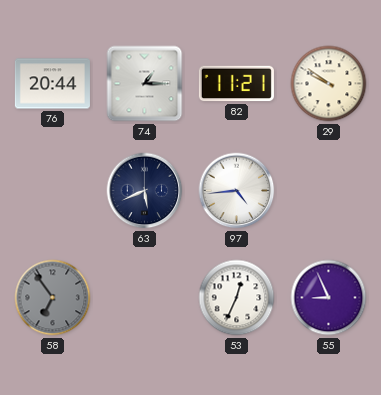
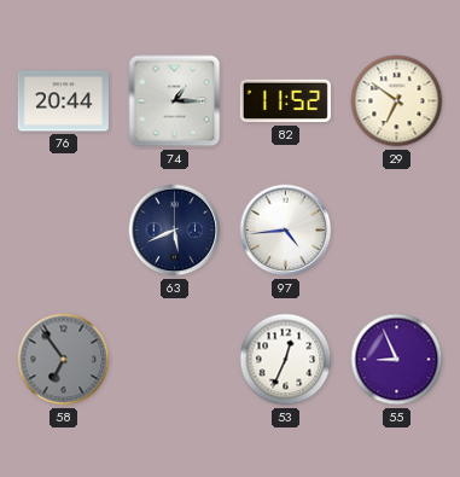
82: 11:21 -> 11:52
29: 9:51 -> 6:51
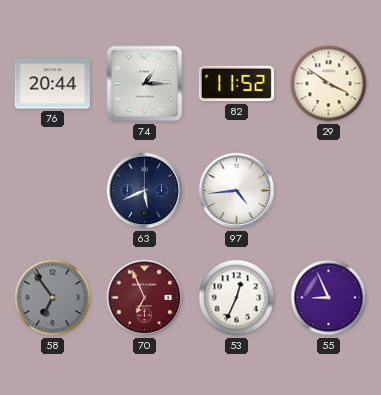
29: 6:51 -> 3:51
70: none -> 6:56
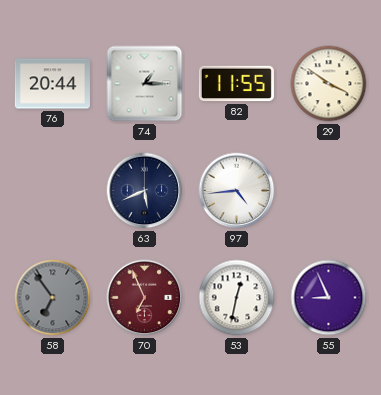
82: 11:52 -> 11:55
53: 12:34 -> 12:32
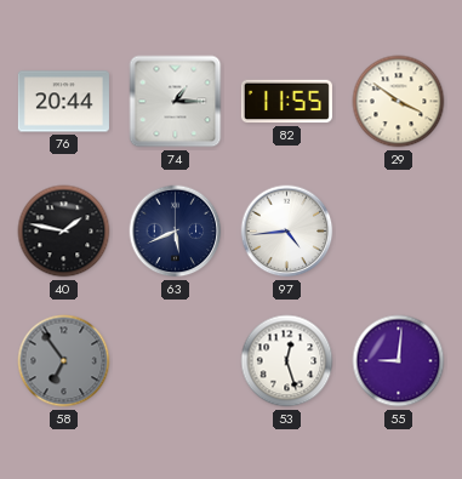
40: none -> 1:47
70: 6:56 -> none
53: 12:32 -> 12:27
55: 8:56 -> 9:01
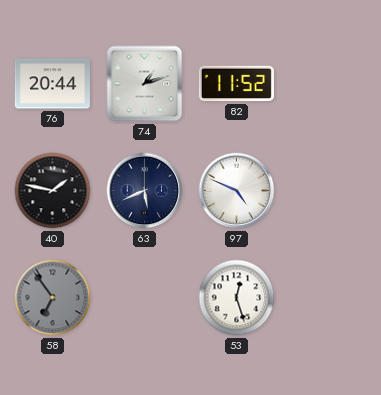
74: 1:15 -> 1:12
82: 11:55 -> 11:52
29: 3:51 -> none
97: 4:44 -> 4:49
55: 9:01 -> none
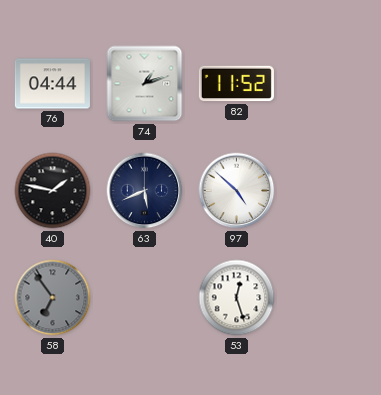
76: 20:44 -> 04:44
97: 4:49 -> 4:52
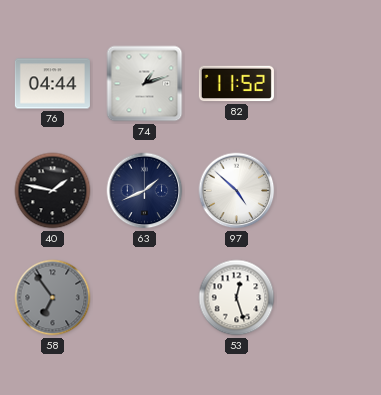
63: 5:41 -> 1:41
